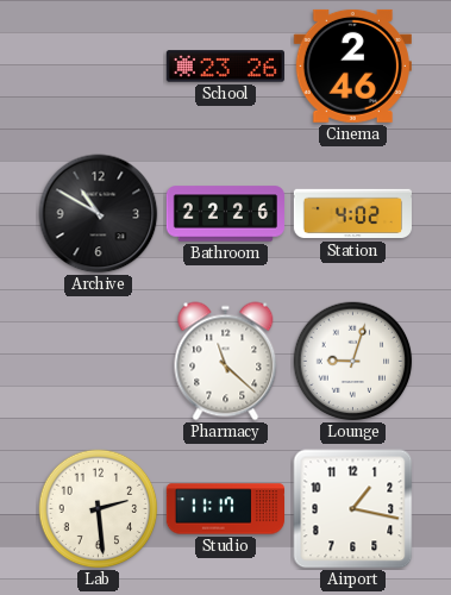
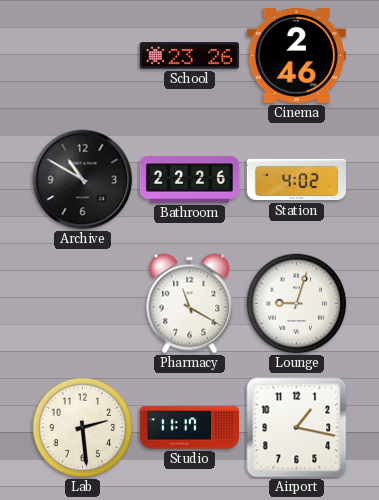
Pharmacy: 11:22 -> 11:20
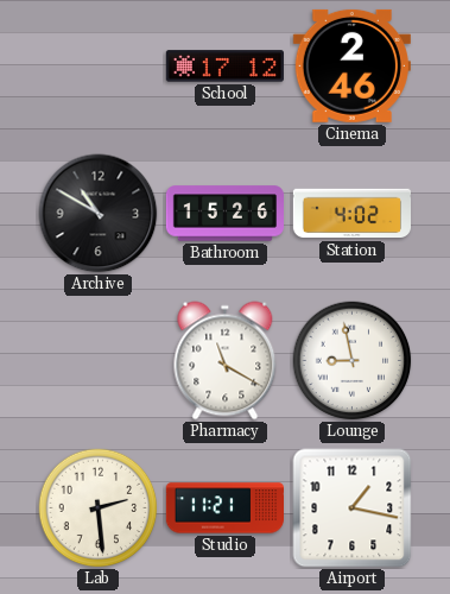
School: 23:26 -> 17:12
Bathroom: 22:26 -> 15:26
Lounge: 9:03 -> 8:58
Studio: 11:17 -> 11:21
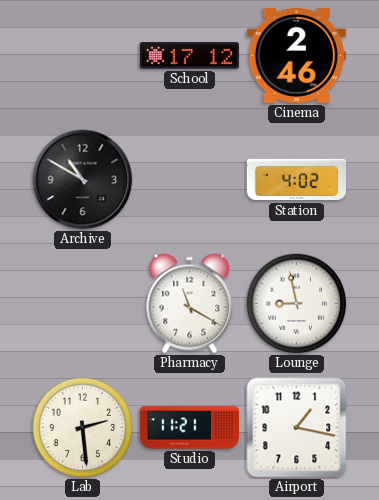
Bathroom: 15:26 -> none
